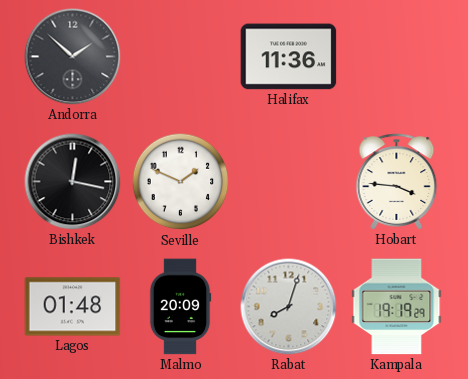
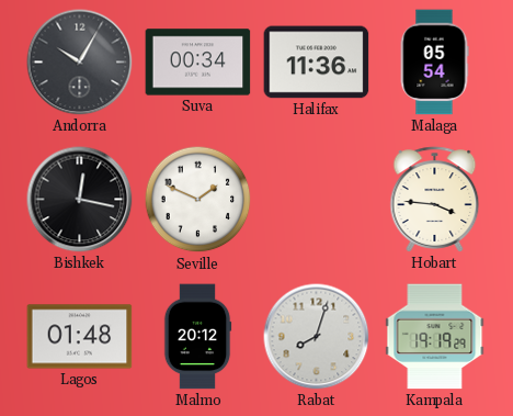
Andorra: 1:52 -> 10:05
Suva: none -> 00:34
Malaga: none -> 05:54
Malmo: 20:09 -> 20:12
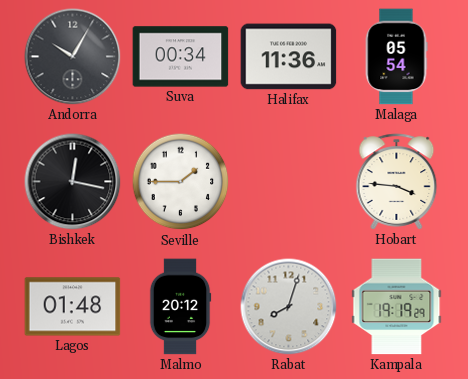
Seville: 1:49 -> 1:45
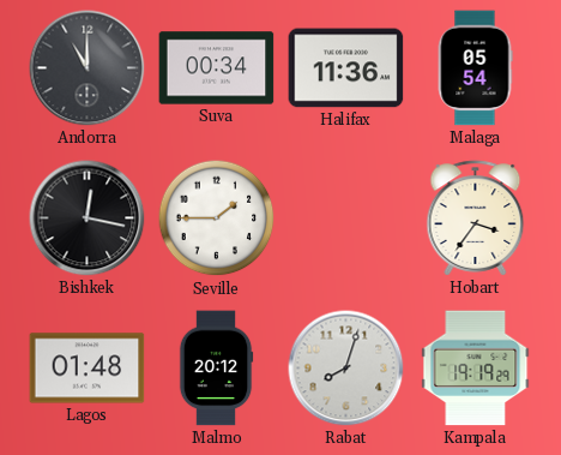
Andorra: 10:05 -> 11:00
Hobart: 3:46 -> 3:36
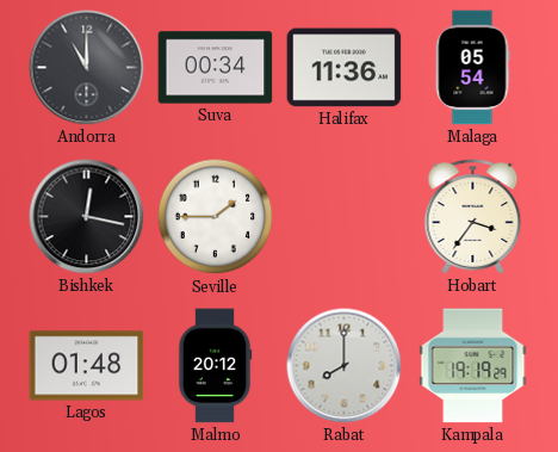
Rabat: 8:03 -> 8:00
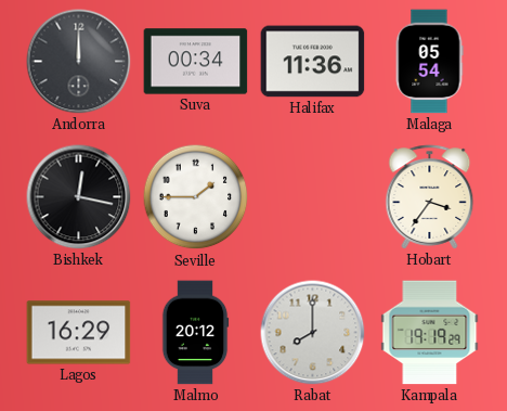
Andorra: 11:00 -> 12:00
Lagos: 01:48 -> 16:29
